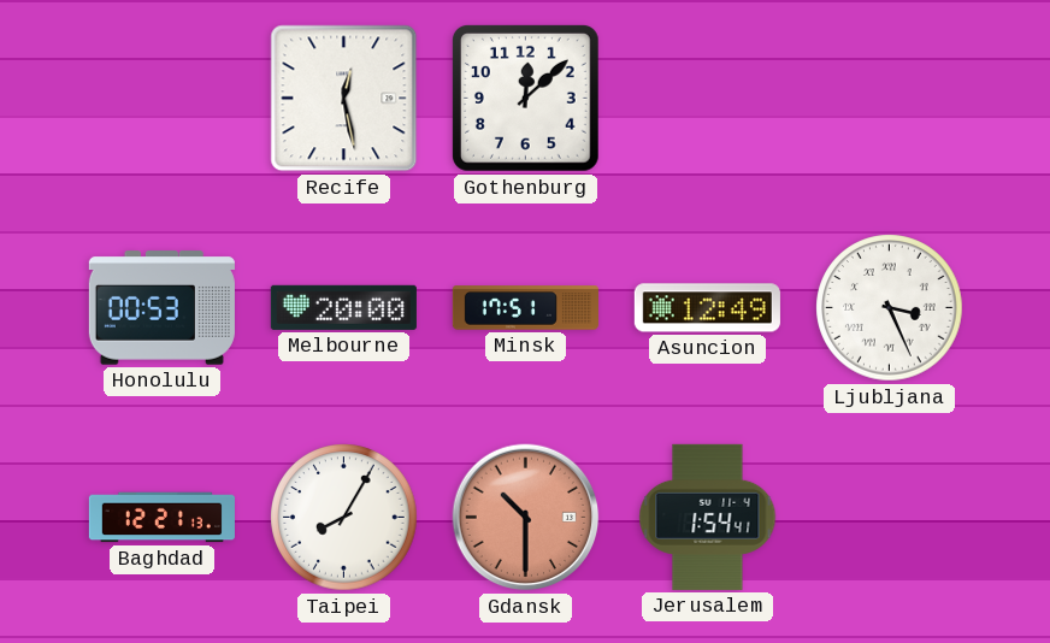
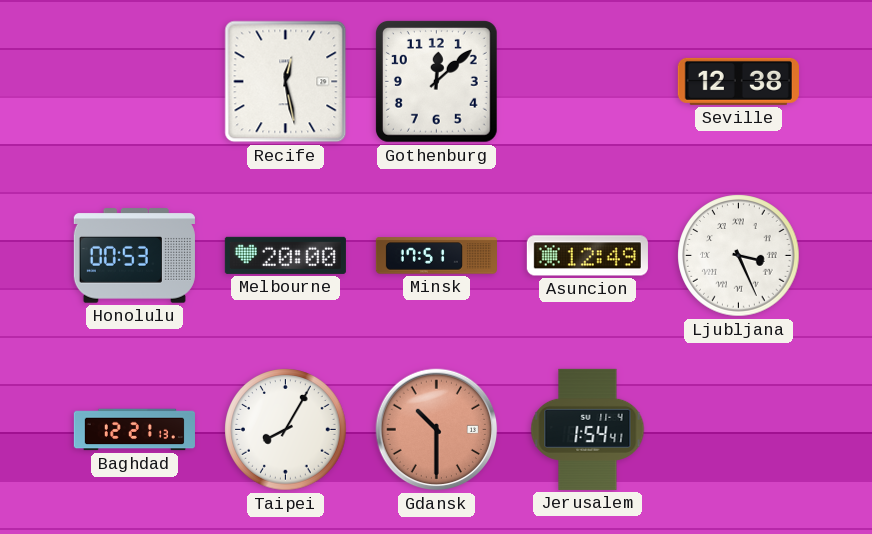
Seville: none -> 12:38
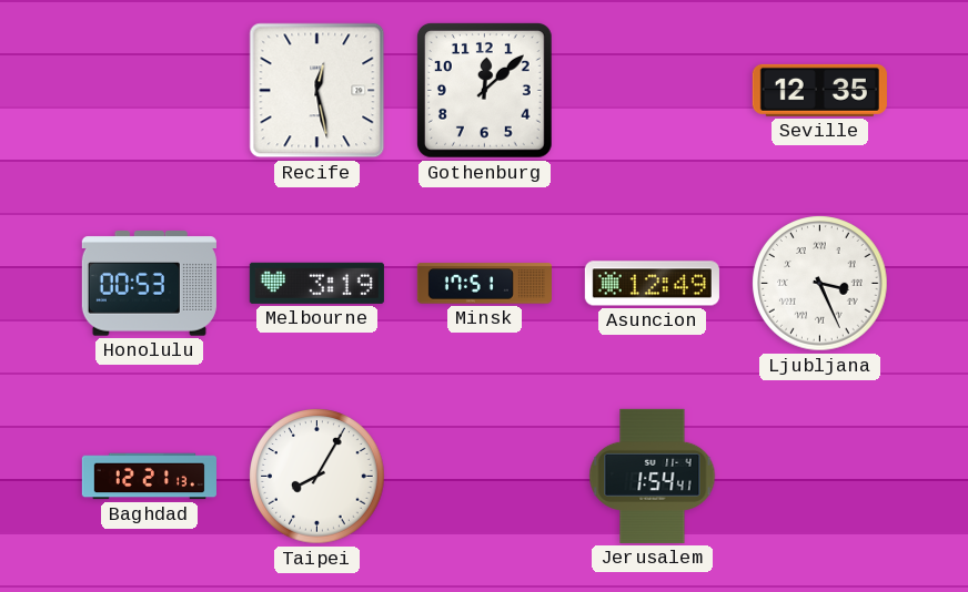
Seville: 12:38 -> 12:35
Melbourne: 20:00 -> 3:19
Gdansk: 10:30 -> none
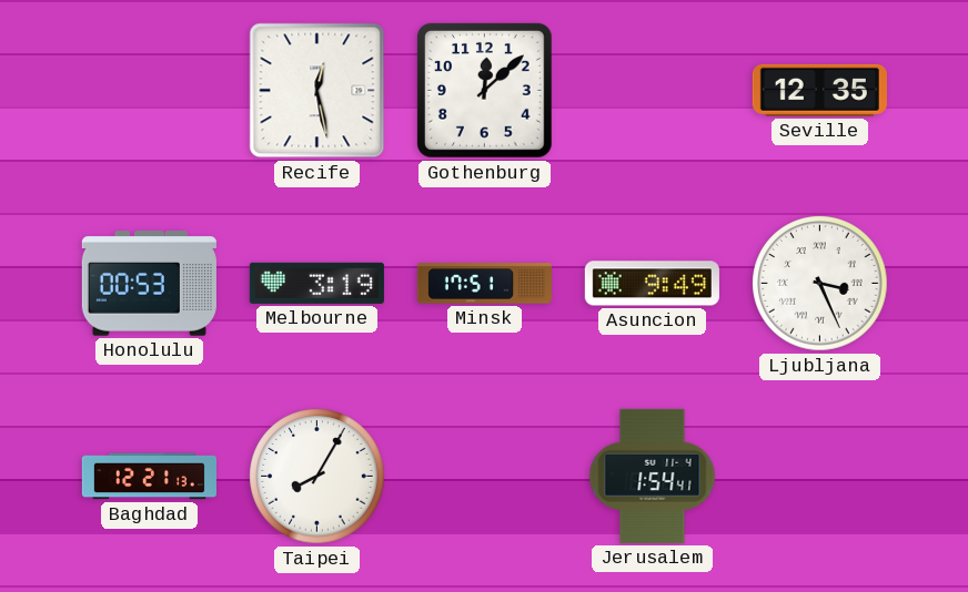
Asuncion: 12:49 -> 9:49
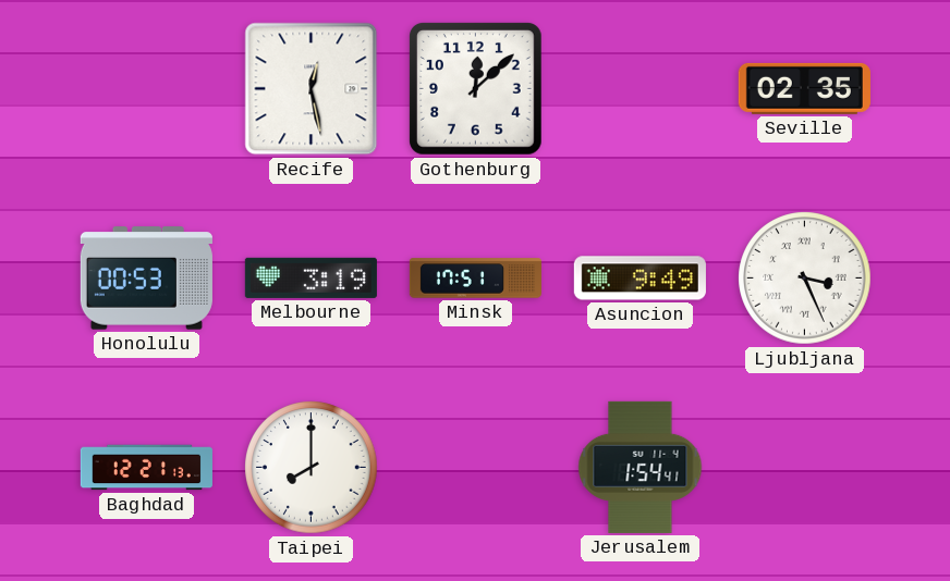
Seville: 12:35 -> 02:35
Taipei: 8:05 -> 8:00
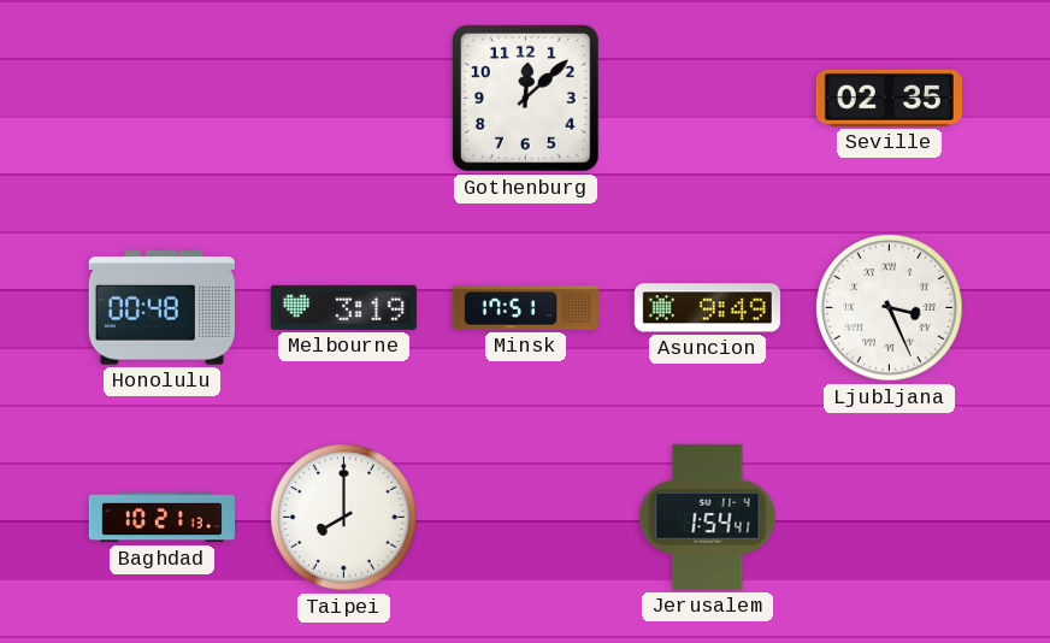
Recife: 12:28 -> none
Honolulu: 00:53 -> 00:48
Baghdad: 12:21 -> 10:21
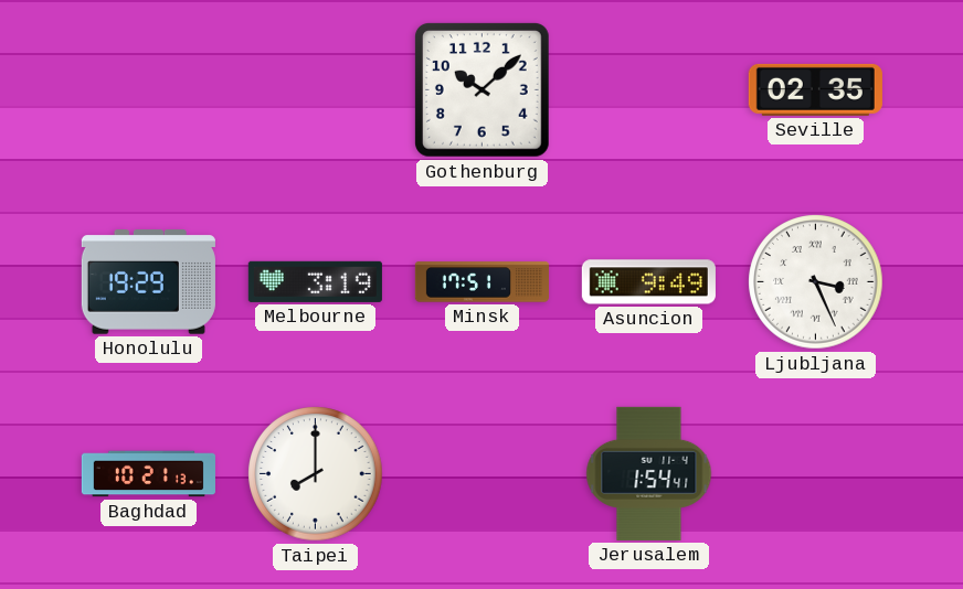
Gothenburg: 12:08 -> 10:08
Honolulu: 00:48 -> 19:29
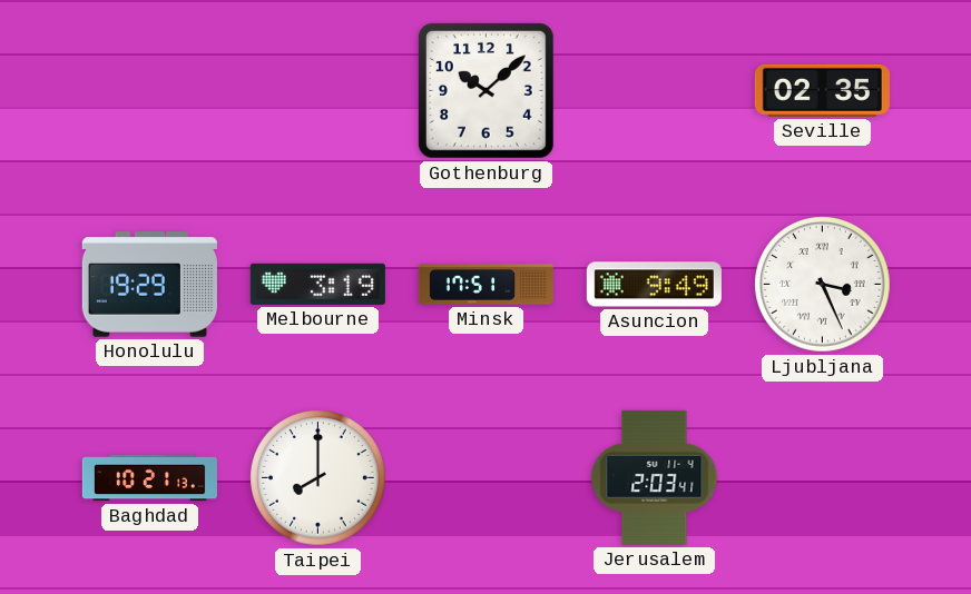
Jerusalem: 1:54 -> 2:03
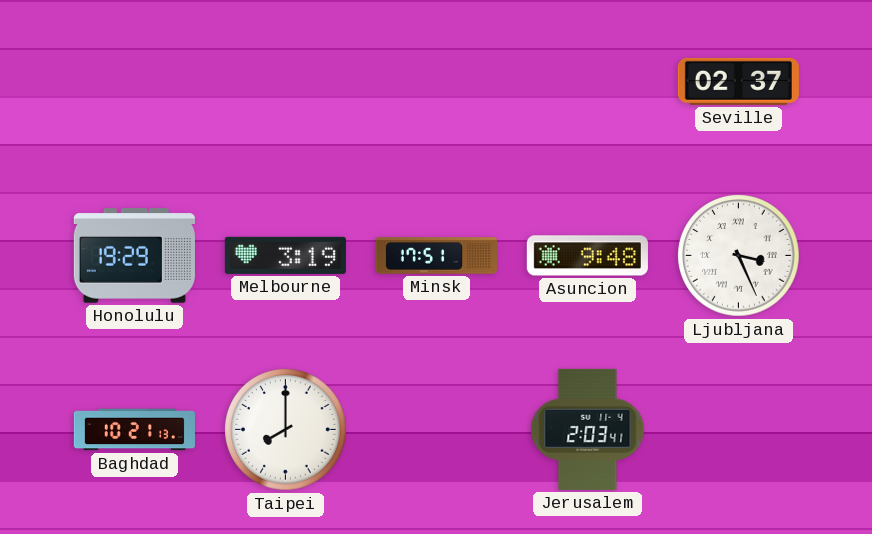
Gothenburg: 10:08 -> none
Seville: 02:35 -> 02:37
Asuncion: 9:49 -> 9:48
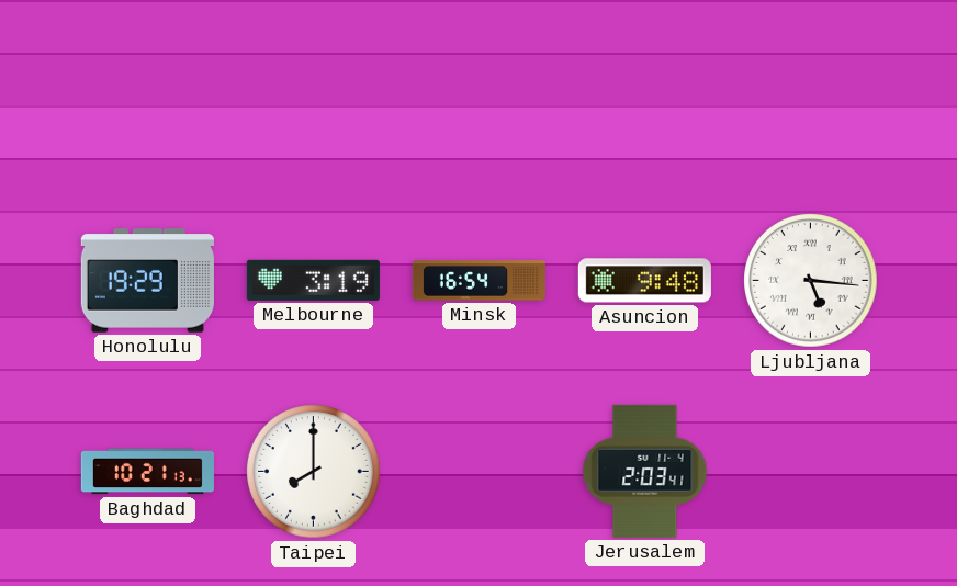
Seville: 02:37 -> none
Minsk: 17:51 -> 16:54
Ljubljana: 3:26 -> 5:16
